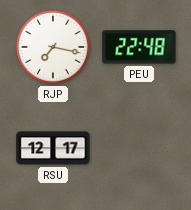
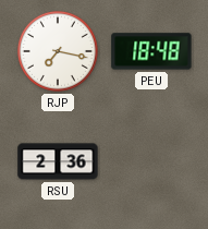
PEU: 22:48 -> 18:48
RSU: 12:17 -> 2:36
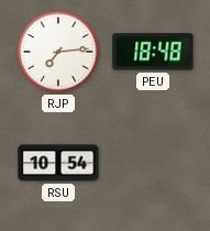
RJP: 7:17 -> 7:14
RSU: 2:36 -> 10:54
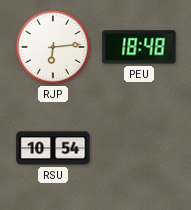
RJP: 7:14 -> 6:14
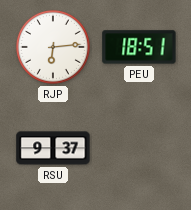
PEU: 18:48 -> 18:51
RSU: 10:54 -> 9:37
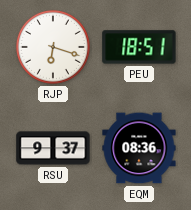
RJP: 6:14 -> 6:18
EQM: none -> 08:36
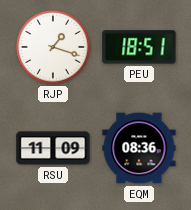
RJP: 6:18 -> 1:18
RSU: 9:37 -> 11:09
